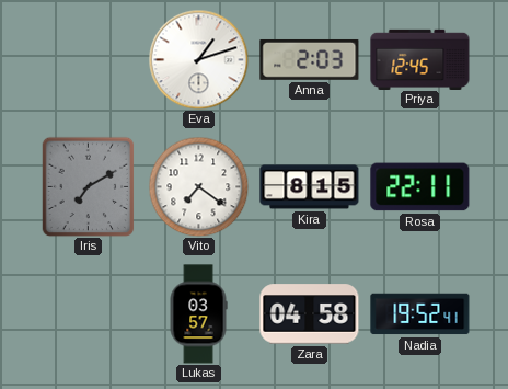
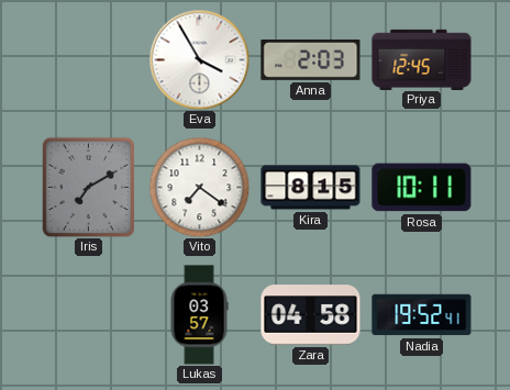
Eva: 1:12 -> 3:55
Rosa: 22:11 -> 10:11
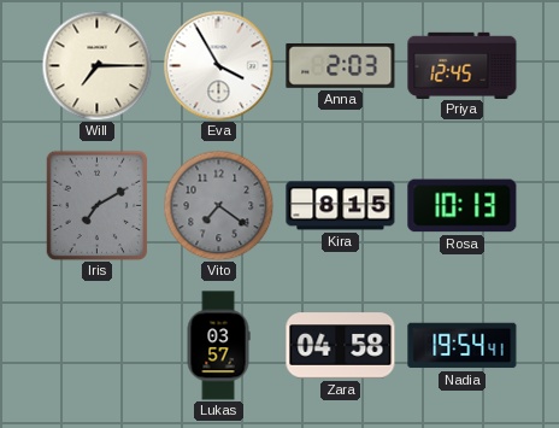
Will: none -> 7:15
Vito dial: white -> grey
Rosa: 10:11 -> 10:13
Nadia: 19:52 -> 19:54
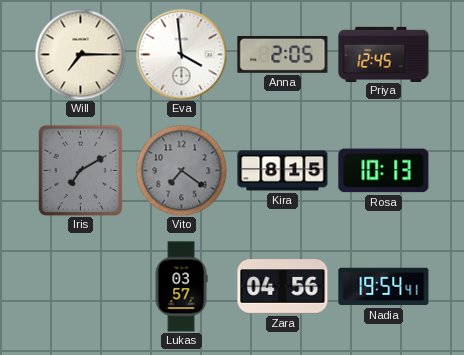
Eva: 3:55 -> 3:59
Anna: 2:03 -> 2:05
Zara: 04:58 -> 04:56
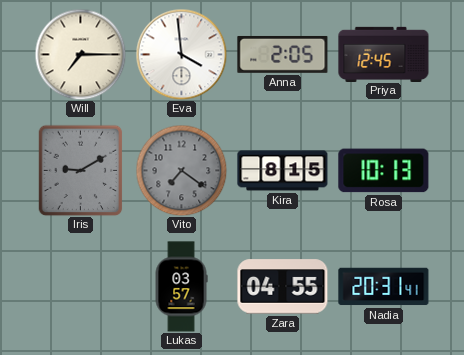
Iris: 7:10 -> 9:10
Zara: 04:56 -> 04:55
Nadia: 19:54 -> 20:31
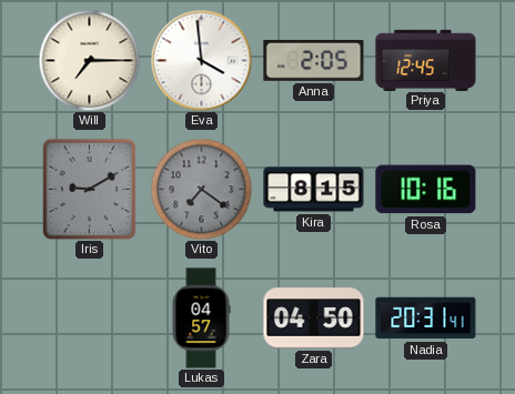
Rosa: 10:13 -> 10:16
Lukas: 03:57 -> 04:57
Zara: 04:55 -> 04:50
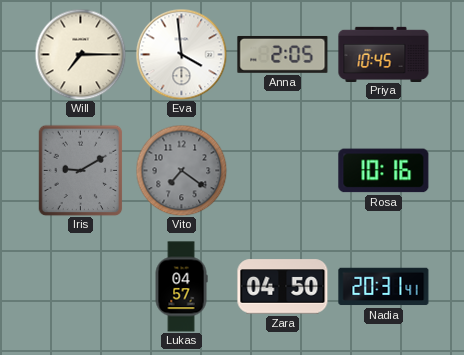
Priya: 12:45 -> 10:45
Kira: 8:15 -> none
